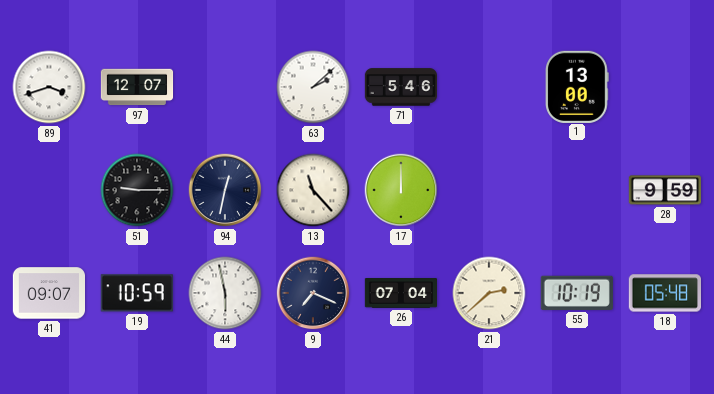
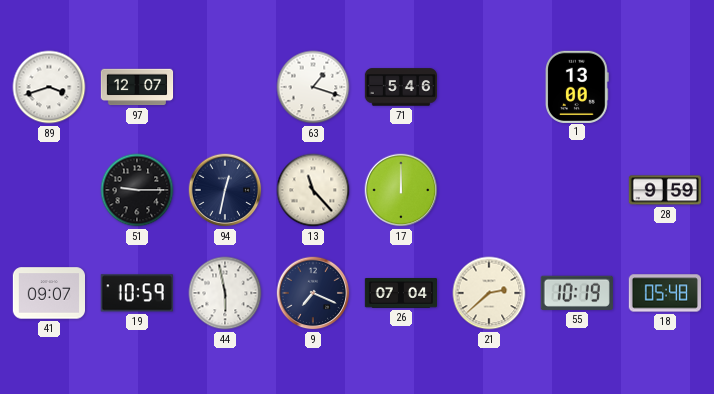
63: 2:08 -> 1:18
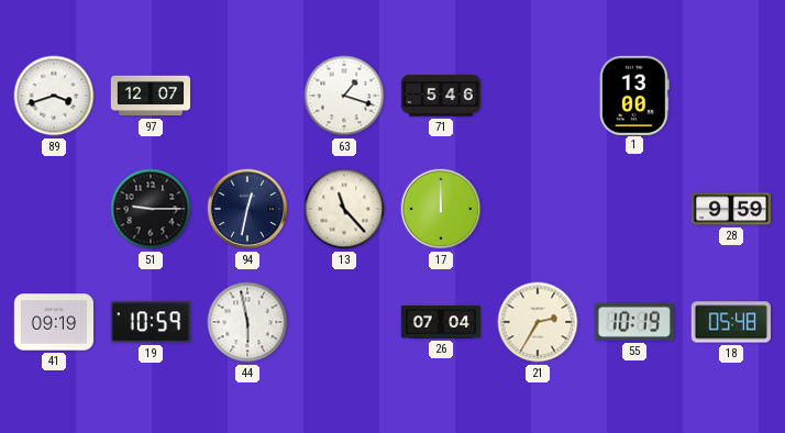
41: 09:07 -> 09:19
9: 7:19 -> none
21: 2:38 -> 2:35
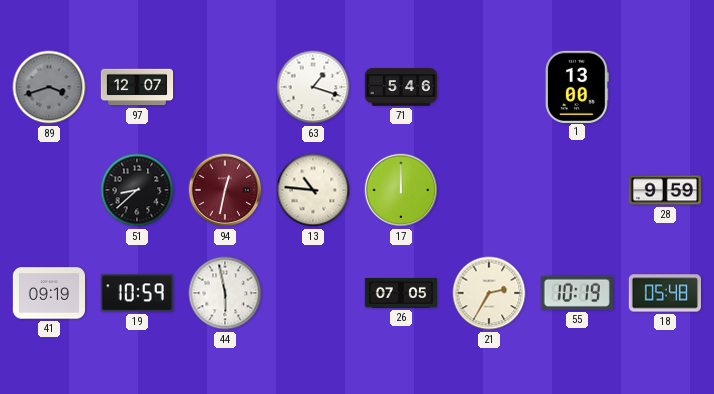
89 dial: white -> grey
51: 9:15 -> 8:38
94 dial: navy -> burgundy
13: 11:23 -> 10:46
26: 07:04 -> 07:05
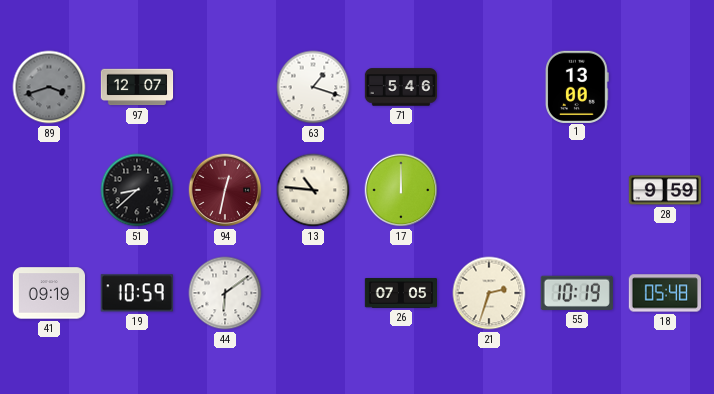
44: 5:58 -> 6:09
21: 2:35 -> 2:33
